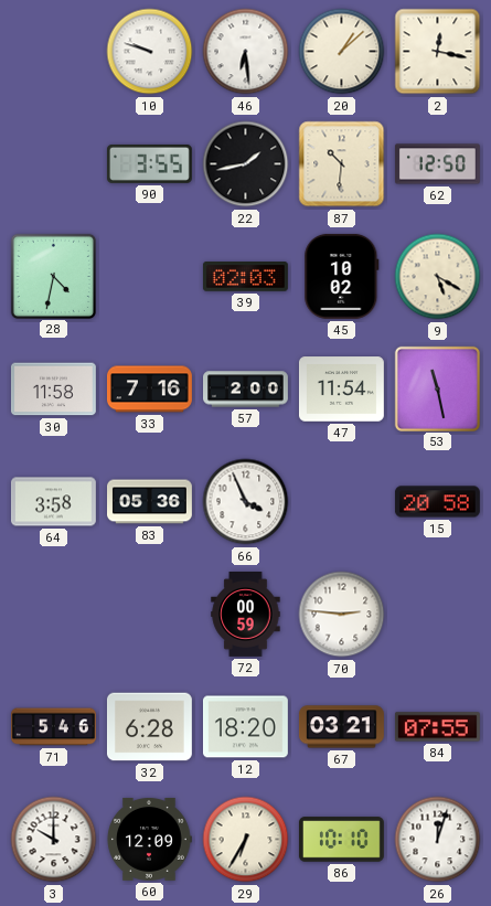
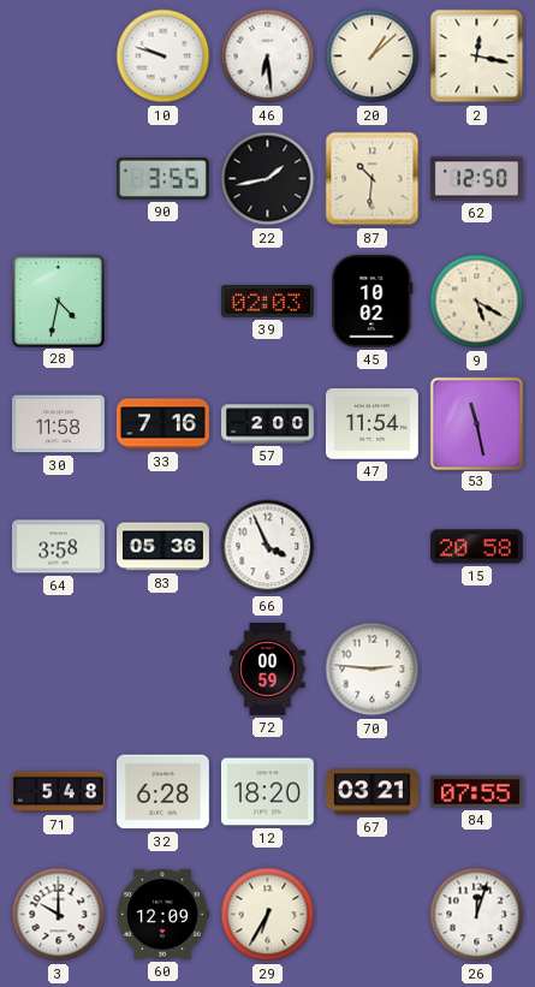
71: 5:46 -> 5:48
86: 10:10 -> none
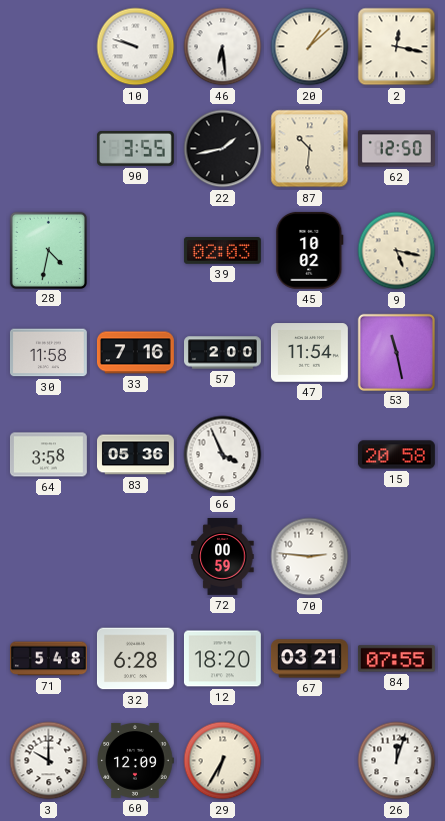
9: 5:20 -> 5:17
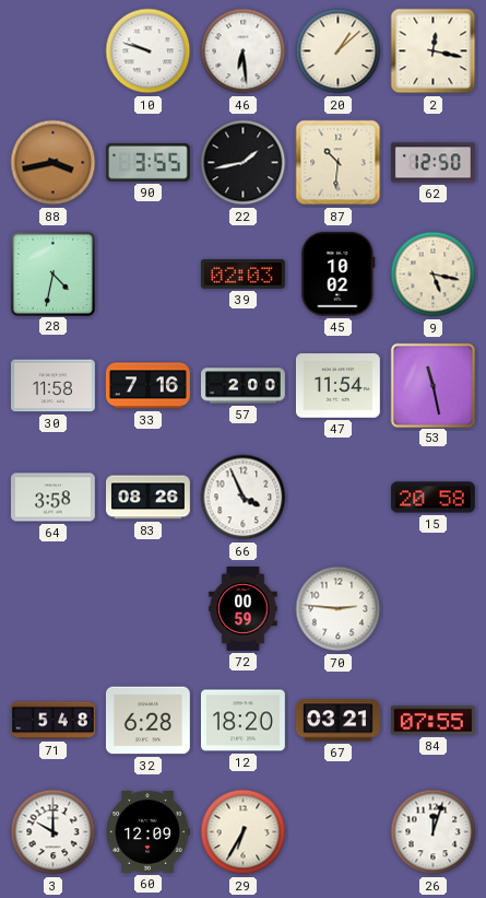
88: none -> 3:43
83: 05:36 -> 08:26
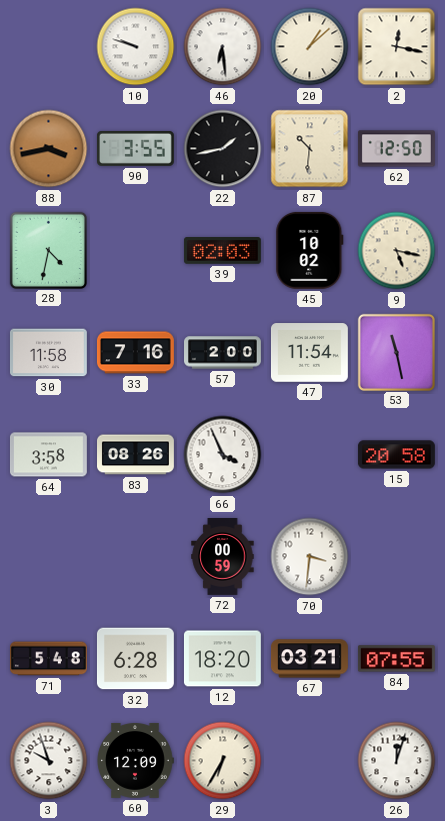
70: 2:46 -> 3:31
3: 10:00 -> 9:57
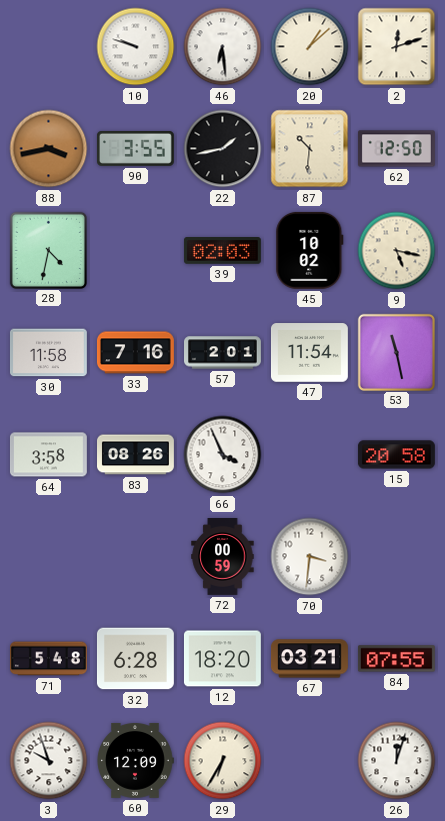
2: 12:17 -> 12:12
57: 2:00 -> 2:01
